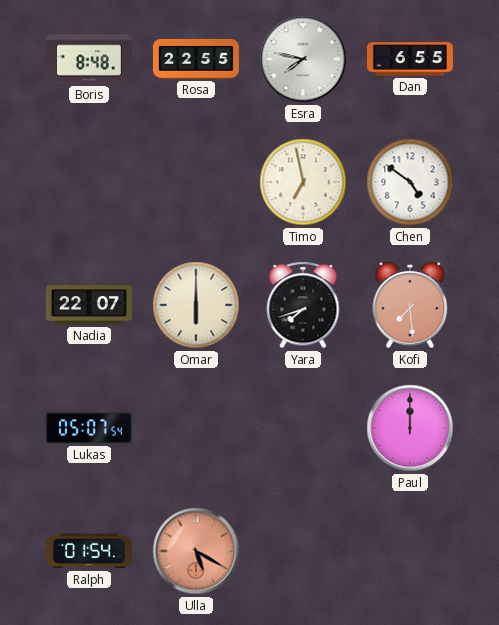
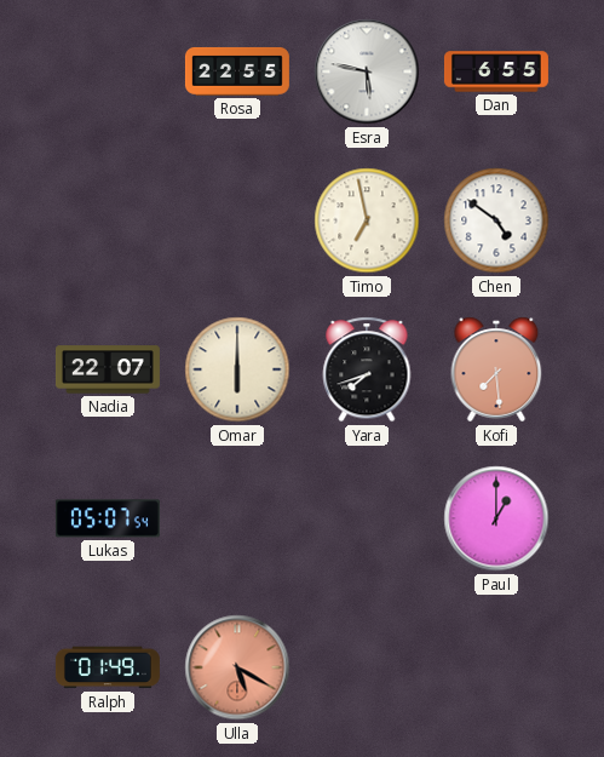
Boris: 8:48 -> none
Esra: 7:47 -> 5:47
Paul: 12:00 -> 1:00
Ralph: 01:54 -> 01:49
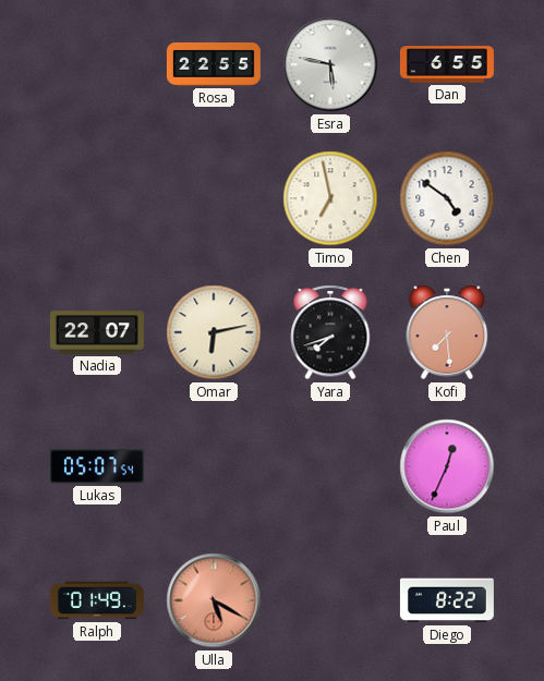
Omar: 6:00 -> 6:13
Paul: 1:00 -> 12:34
Diego: none -> 8:22
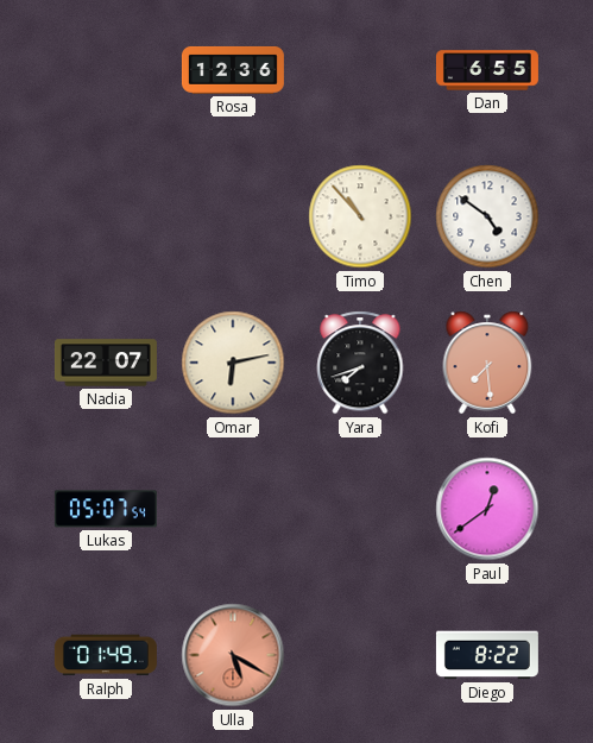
Rosa: 22:55 -> 12:36
Esra: 5:47 -> none
Timo: 6:58 -> 10:53
Paul: 12:34 -> 12:39
